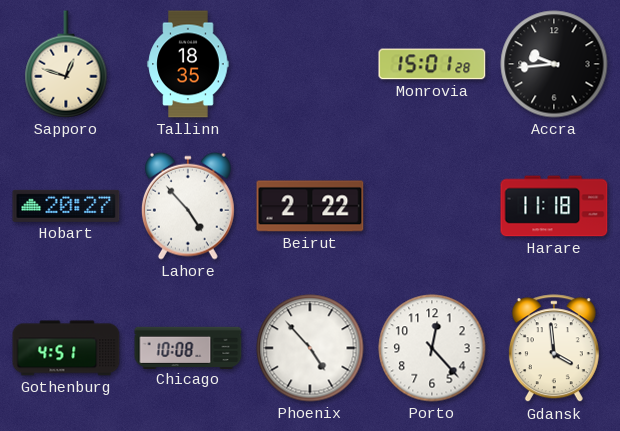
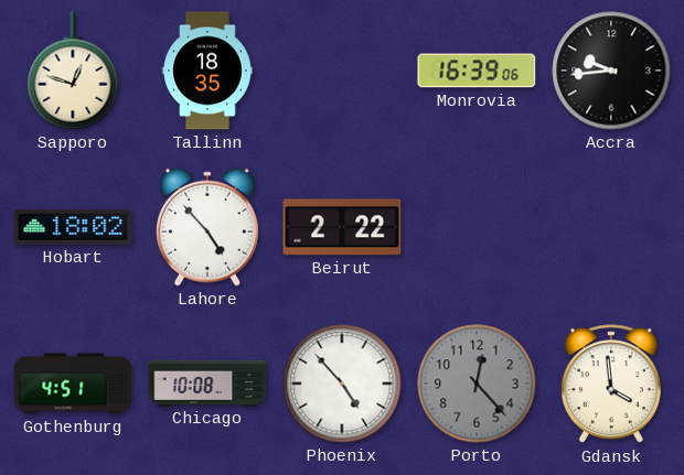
Monrovia: 15:01 -> 16:39
Hobart: 20:27 -> 18:02
Harare: 11:18 -> none
Porto dial: white -> grey
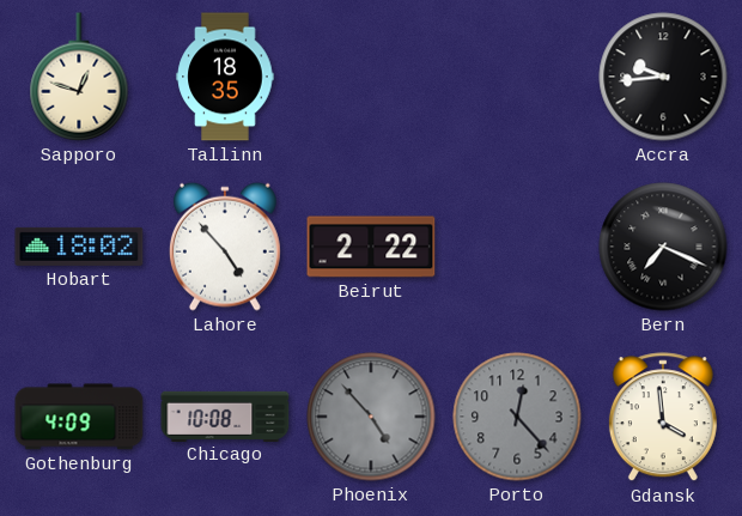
Monrovia: 16:39 -> none
Bern: none -> 7:19
Gothenburg: 4:51 -> 4:09
Phoenix dial: white -> grey
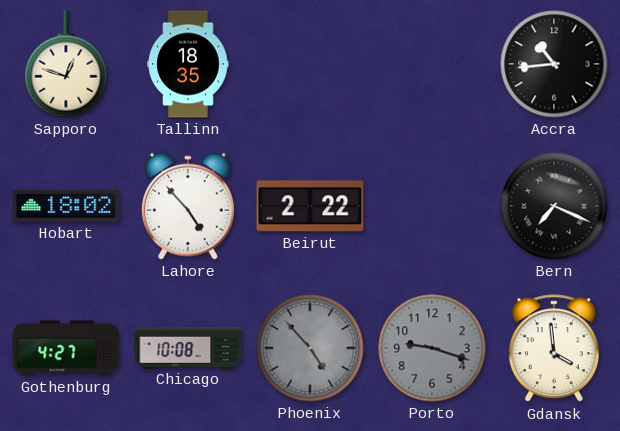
Accra: 9:44 -> 10:44
Gothenburg: 4:09 -> 4:27
Porto: 12:23 -> 9:18
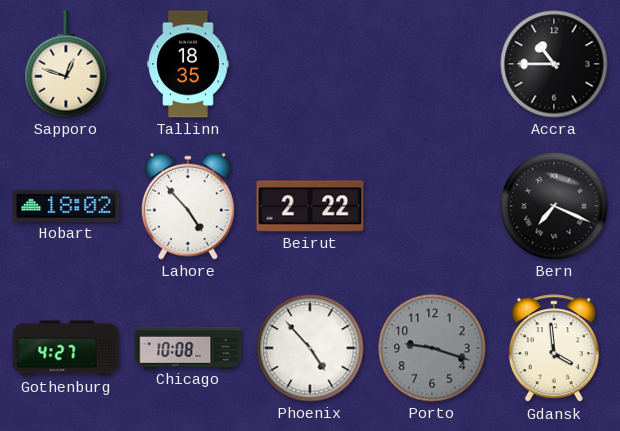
Accra: 10:44 -> 10:45
Phoenix dial: grey -> white
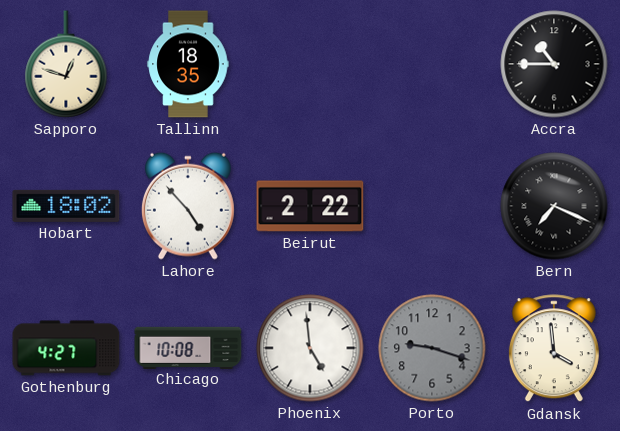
Phoenix: 4:53 -> 4:59
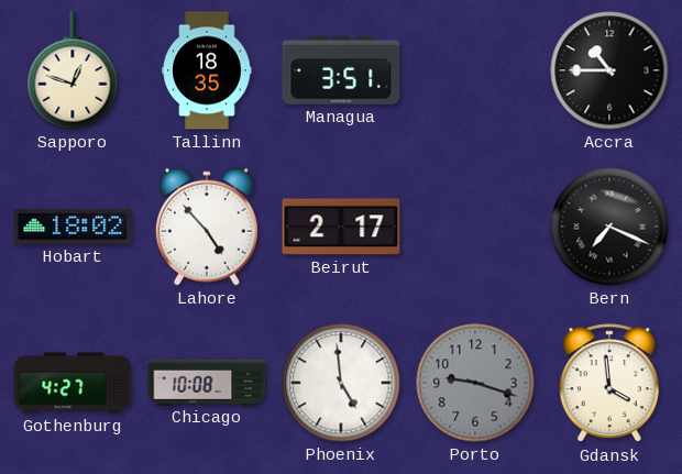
Managua: none -> 3:51
Beirut: 2:22 -> 2:17
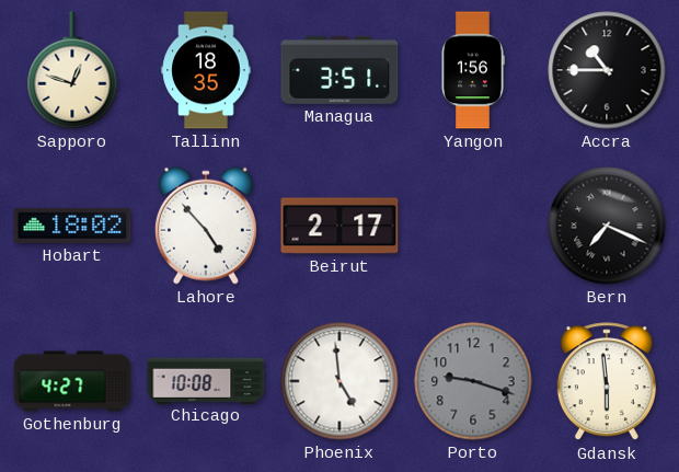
Yangon: none -> 1:56
Gdansk: 3:59 -> 5:59
